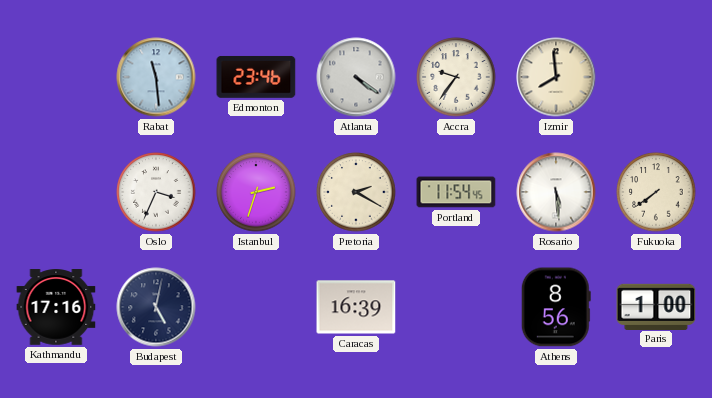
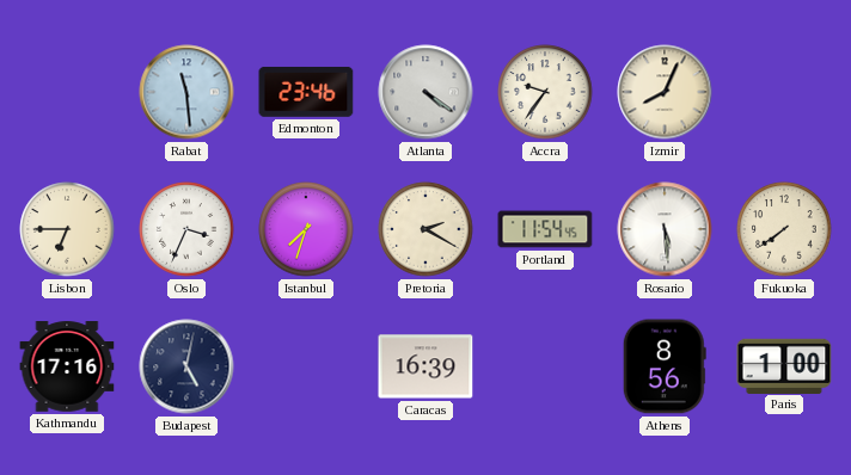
Izmir: 7:59 -> 8:04
Lisbon: none -> 6:45
Istanbul: 2:33 -> 7:33
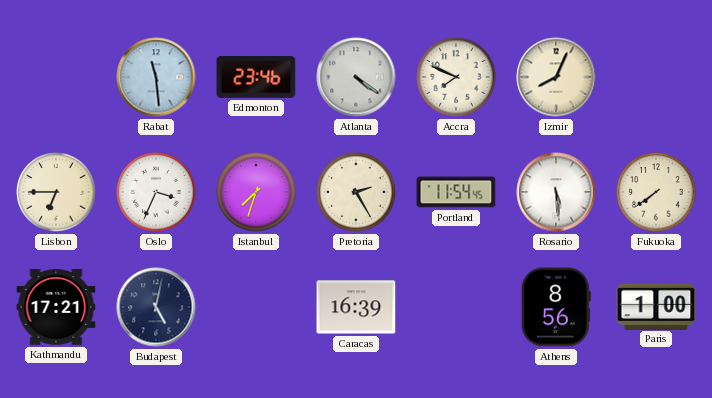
Accra: 9:36 -> 7:49
Pretoria: 2:20 -> 2:25
Kathmandu: 17:16 -> 17:21
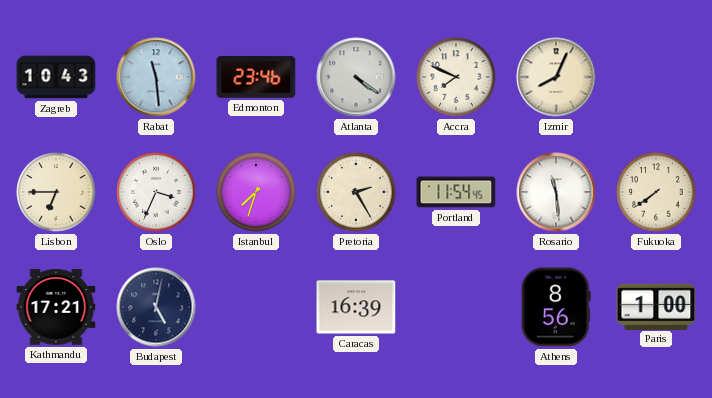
Zagreb: none -> 10:43
Rosario: 5:29 -> 11:29
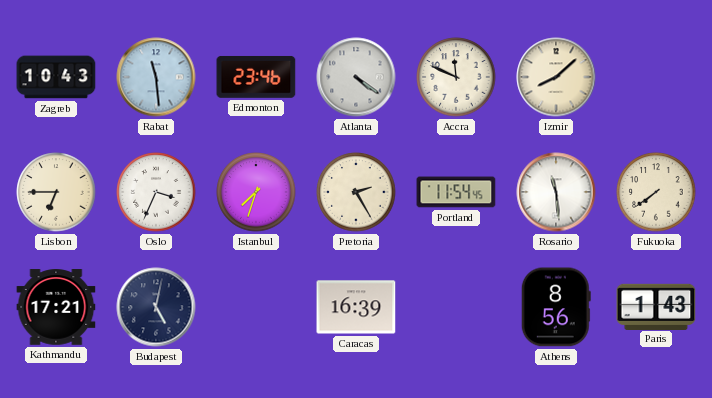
Accra: 7:49 -> 11:49
Izmir: 8:04 -> 8:08
Paris: 1:00 -> 1:43
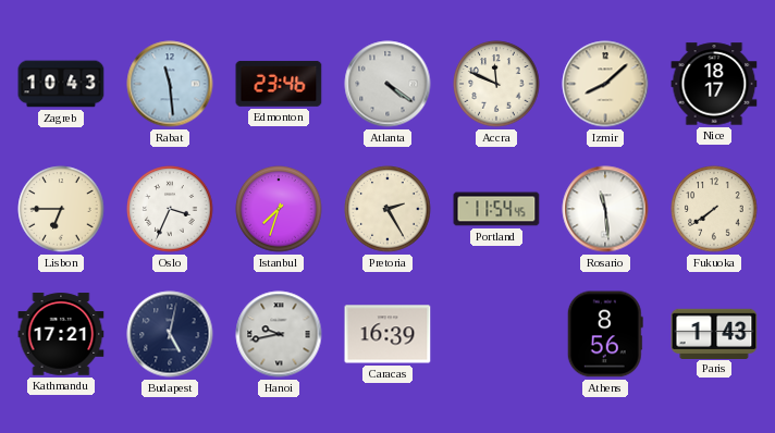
Nice: none -> 18:17
Hanoi: none -> 9:43
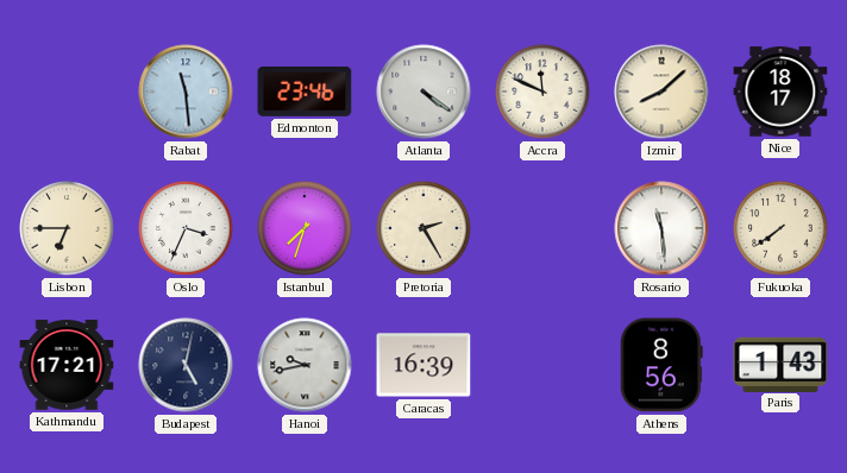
Zagreb: 10:43 -> none
Portland: 11:54 -> none
